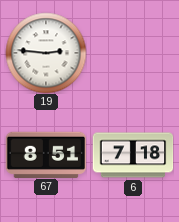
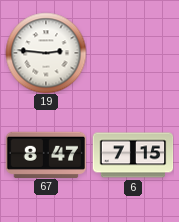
67: 8:51 -> 8:47
6: 7:18 -> 7:15
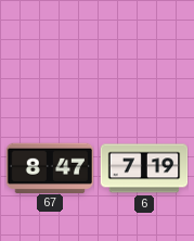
19: 2:46 -> none
6: 7:15 -> 7:19
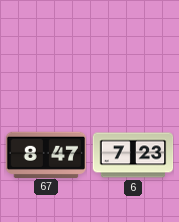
6: 7:19 -> 7:23
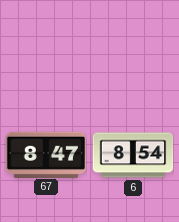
6: 7:23 -> 8:54
